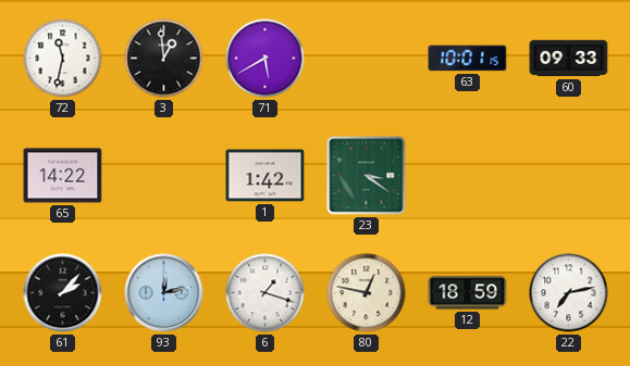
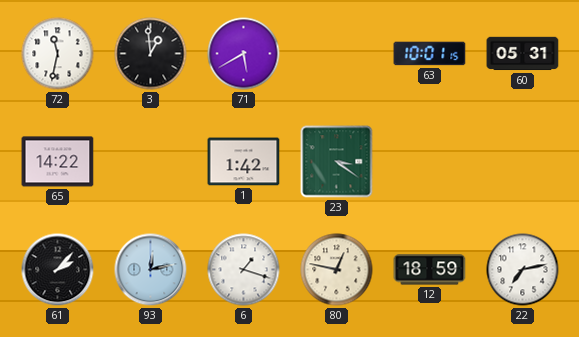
60: 09:33 -> 05:31
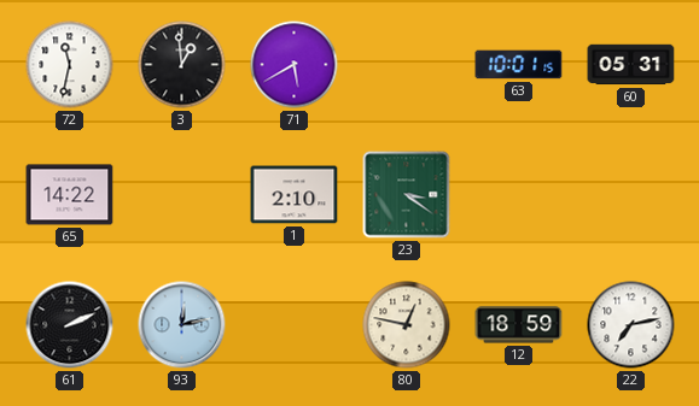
1: 1:42 -> 2:10
61: 2:07 -> 2:11
6: 1:18 -> none
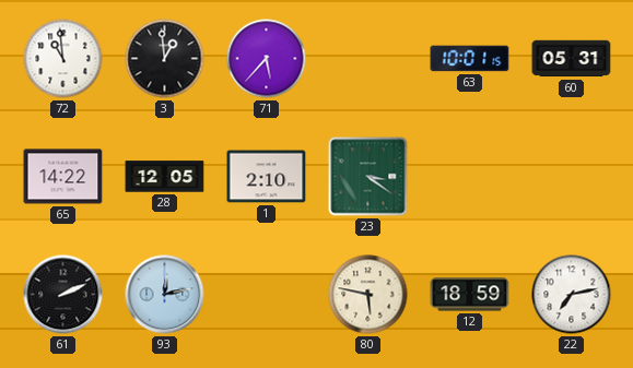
72: 11:32 -> 10:59
71: 5:40 -> 5:37
28: none -> 12:05
80: 12:47 -> 5:47
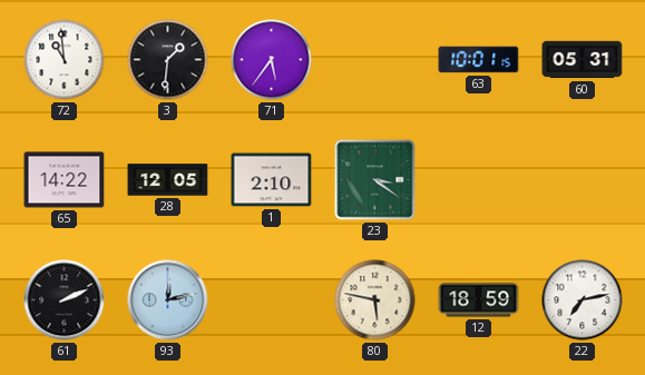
3: 12:59 -> 1:31
71: 5:37 -> 5:36
